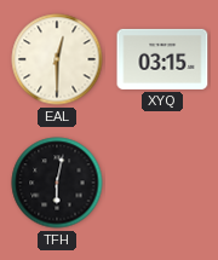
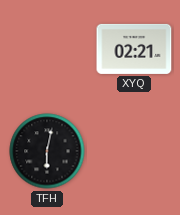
EAL: 12:30 -> none
XYQ: 03:15 -> 02:21
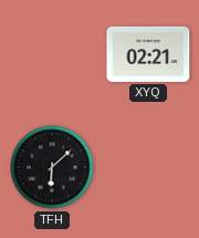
TFH: 6:02 -> 6:08
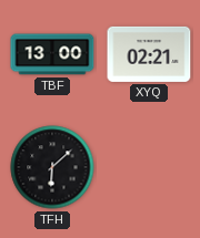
TBF: none -> 13:00
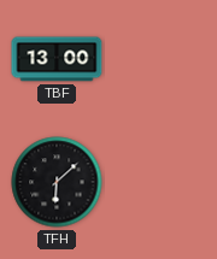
XYQ: 02:21 -> none
